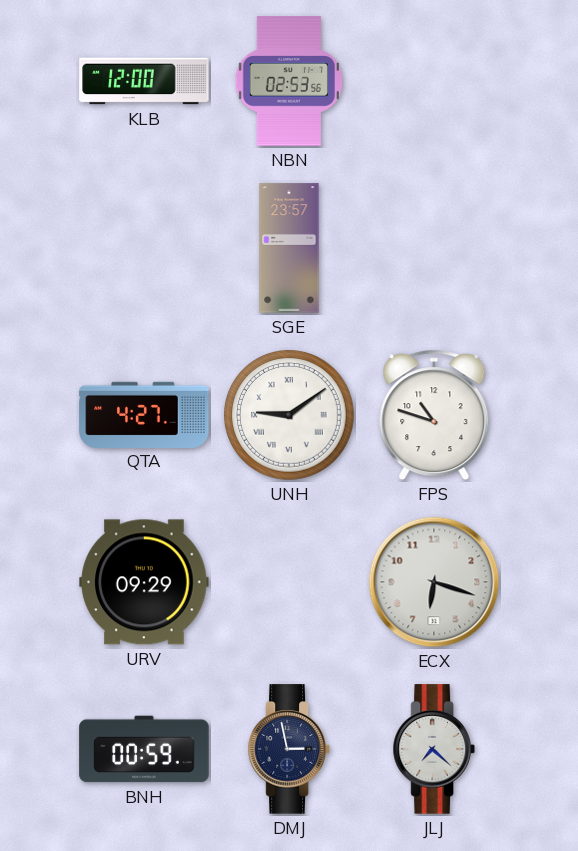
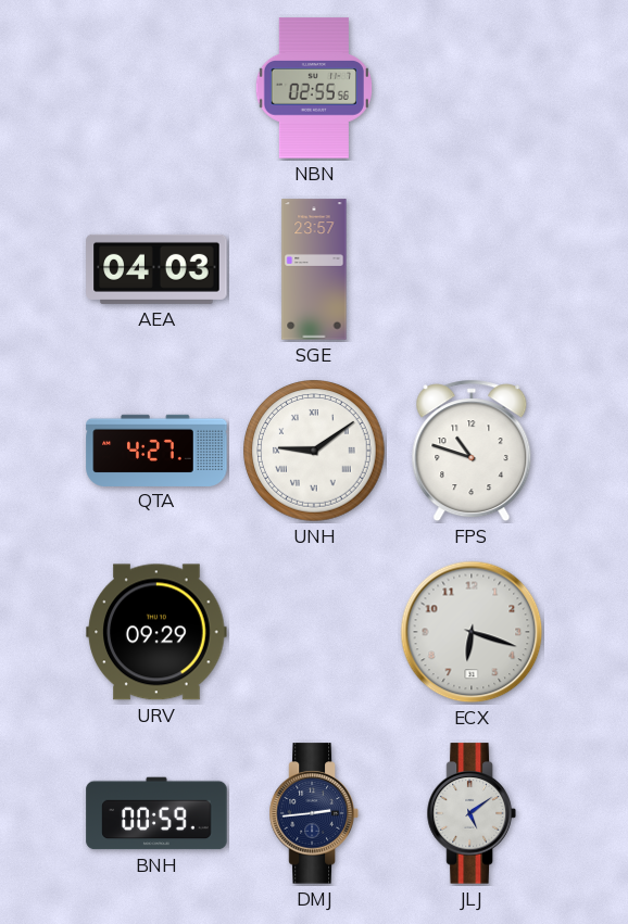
KLB: 12:00 -> none
NBN: 02:53 -> 02:55
AEA: none -> 04:03
DMJ: 2:58 -> 2:44
JLJ: 7:22 -> 5:09
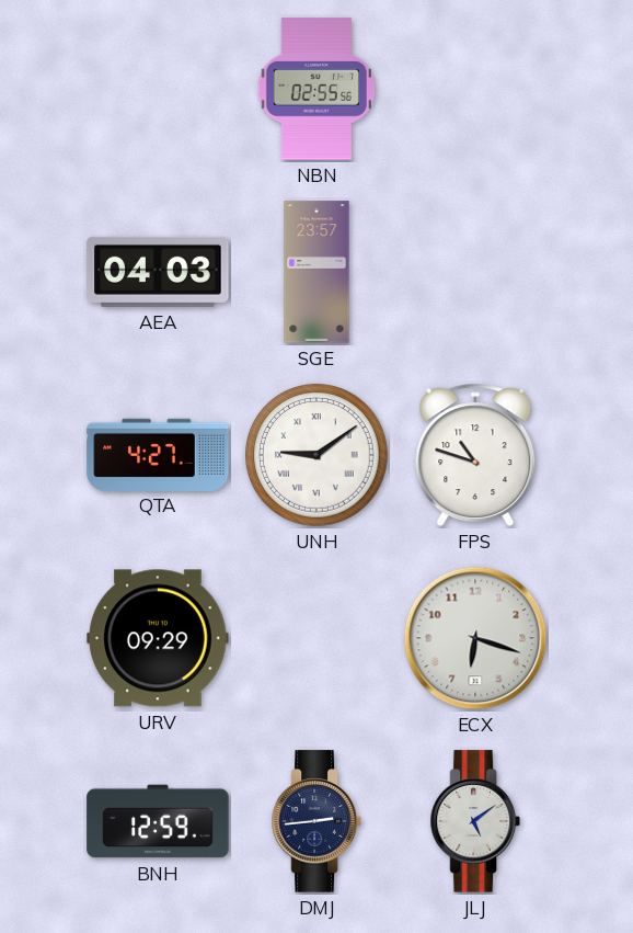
BNH: 00:59 -> 12:59
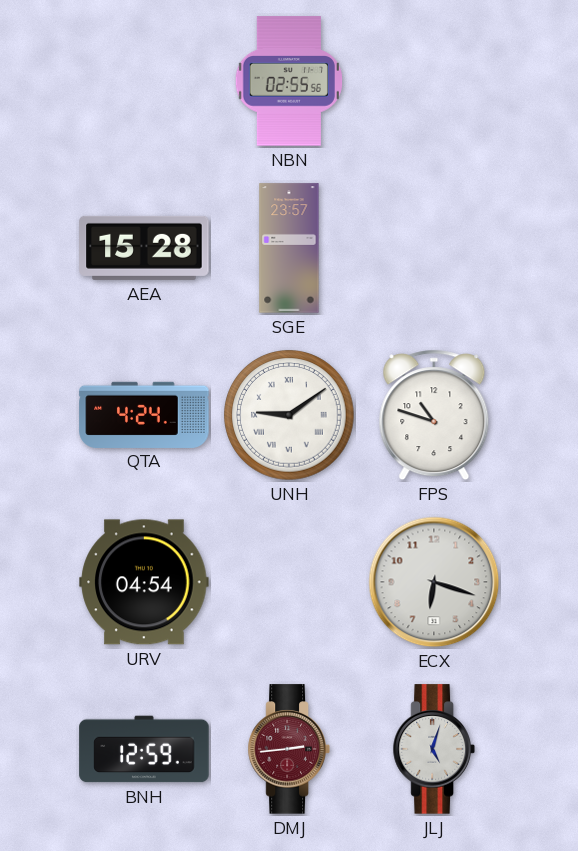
AEA: 04:03 -> 15:28
QTA: 4:27 -> 4:24
URV: 09:29 -> 04:54
DMJ dial: navy -> burgundy
JLJ: 5:09 -> 5:03
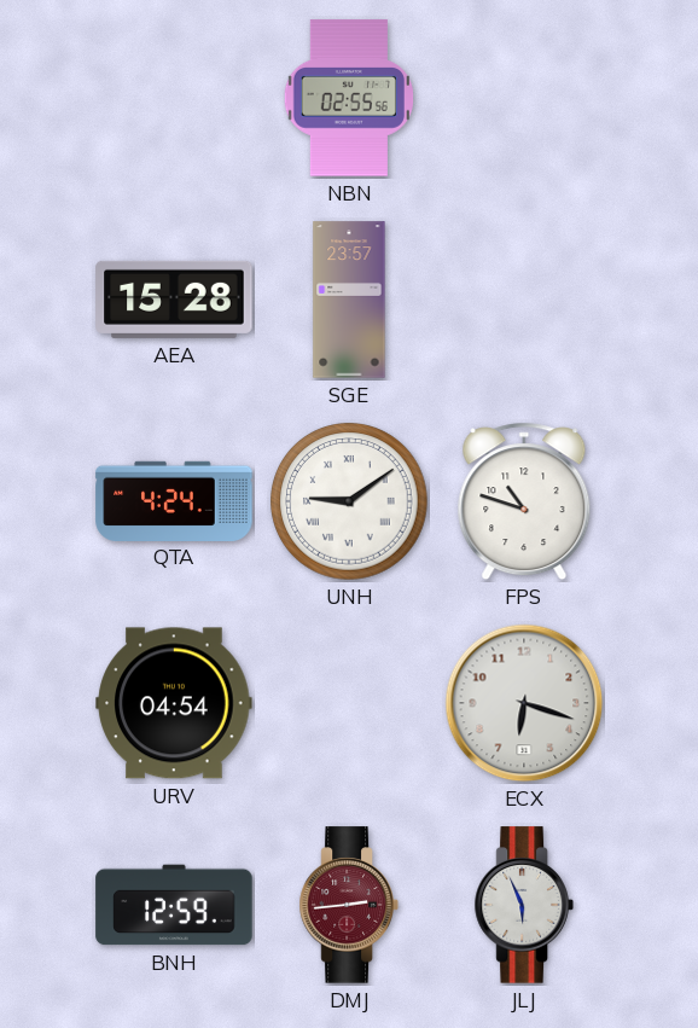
JLJ: 5:03 -> 5:56
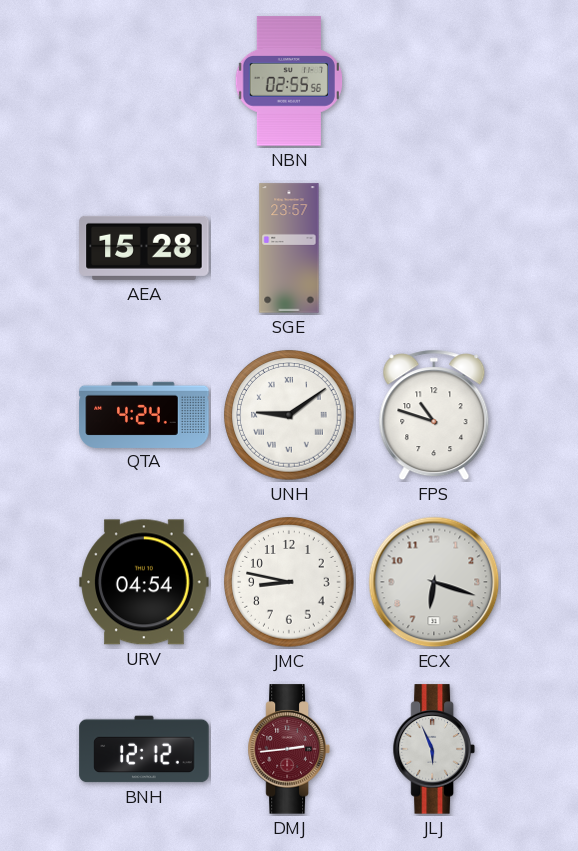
JMC: none -> 8:47
BNH: 12:59 -> 12:12
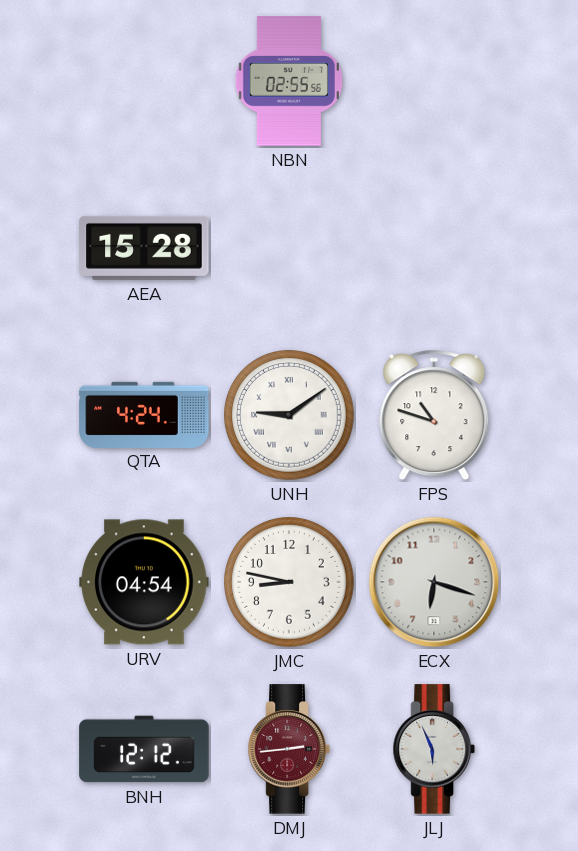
SGE: 23:57 -> none
